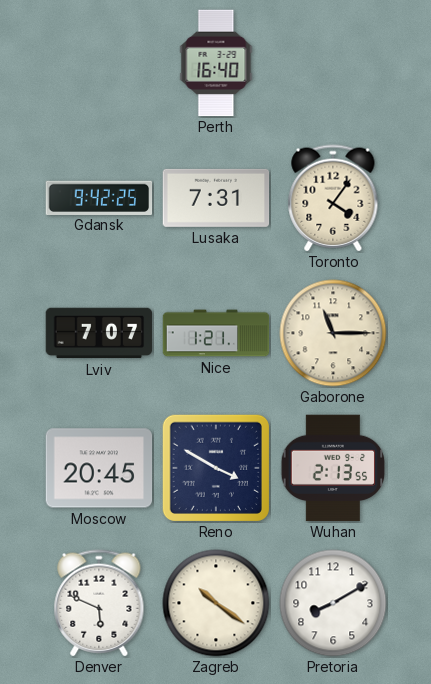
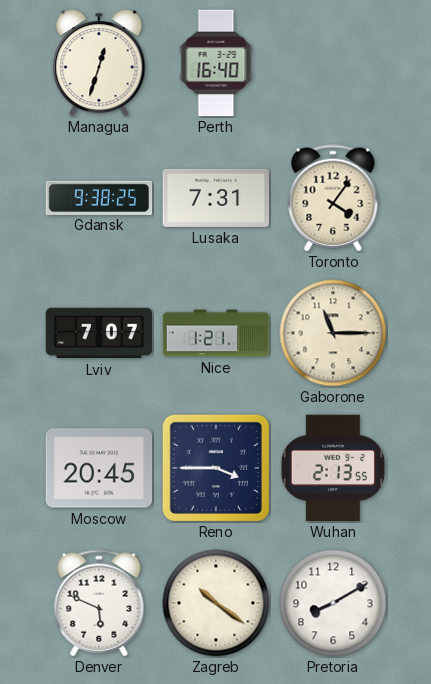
Managua: none -> 12:33
Gdansk: 9:42 -> 9:38
Reno: 3:50 -> 3:45
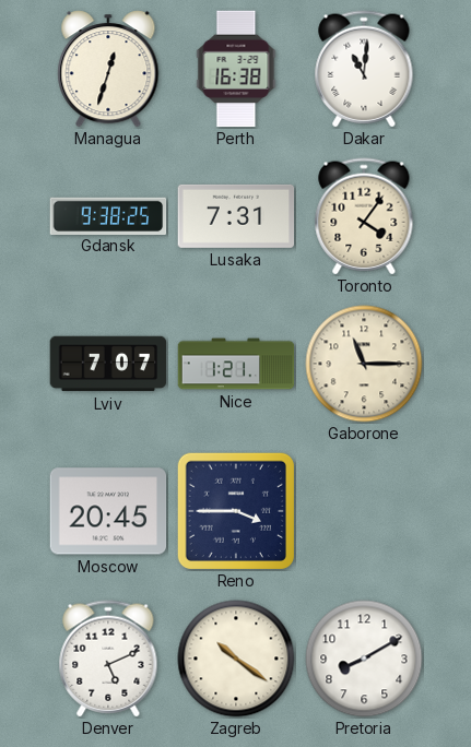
Perth: 16:40 -> 16:38
Dakar: none -> 11:01
Wuhan: 2:13 -> none
Denver: 5:49 -> 5:11
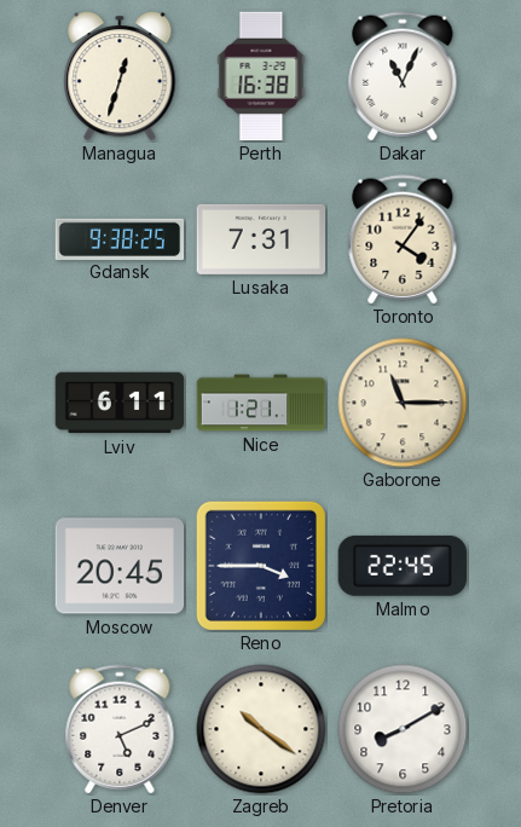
Dakar: 11:01 -> 11:04
Lviv: 7:07 -> 6:11
Malmo: none -> 22:45
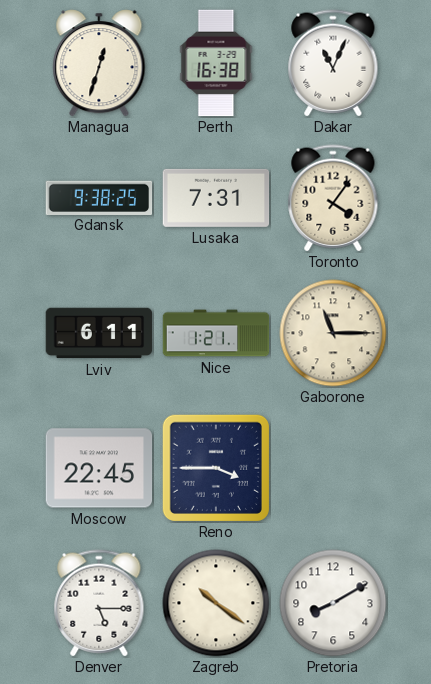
Moscow: 20:45 -> 22:45
Malmo: 22:45 -> none
Denver: 5:11 -> 5:15
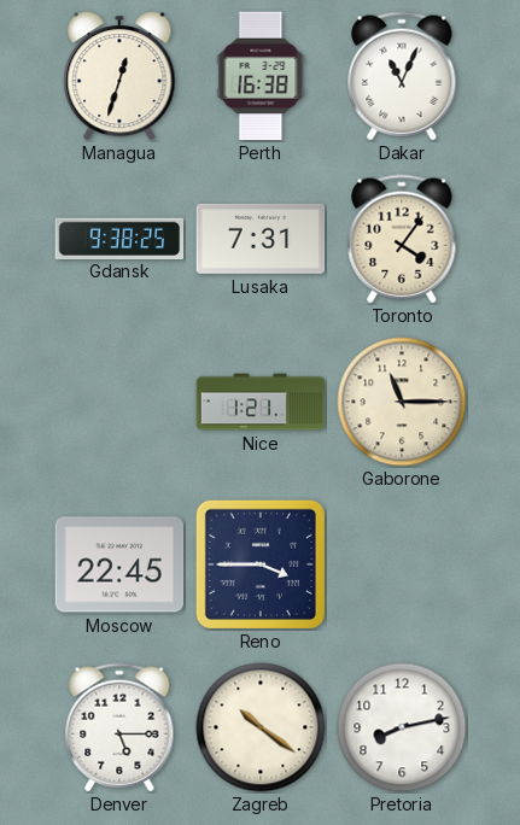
Lviv: 6:11 -> none
Pretoria: 8:10 -> 8:13
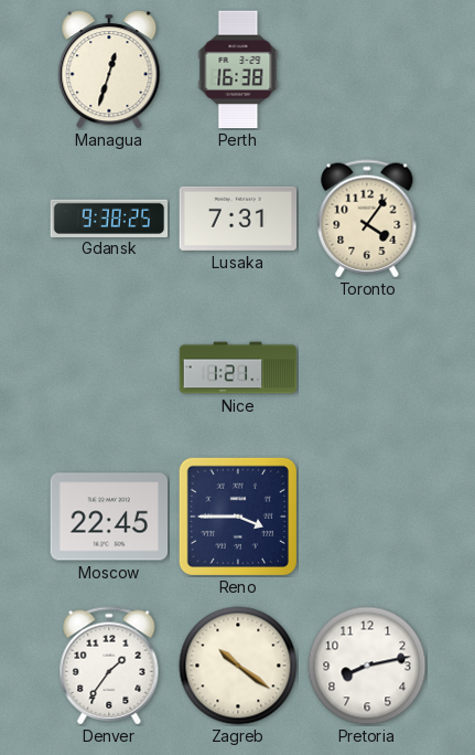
Dakar: 11:04 -> none
Gaborone: 11:15 -> none
Denver: 5:15 -> 1:36
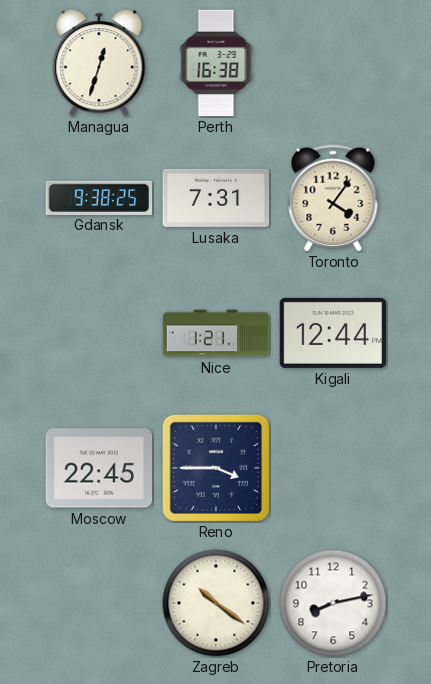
Kigali: none -> 12:44
Denver: 1:36 -> none
